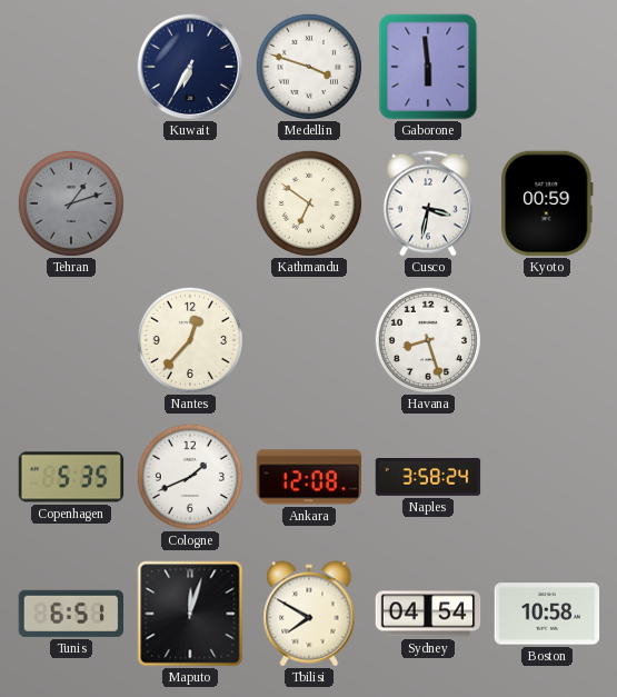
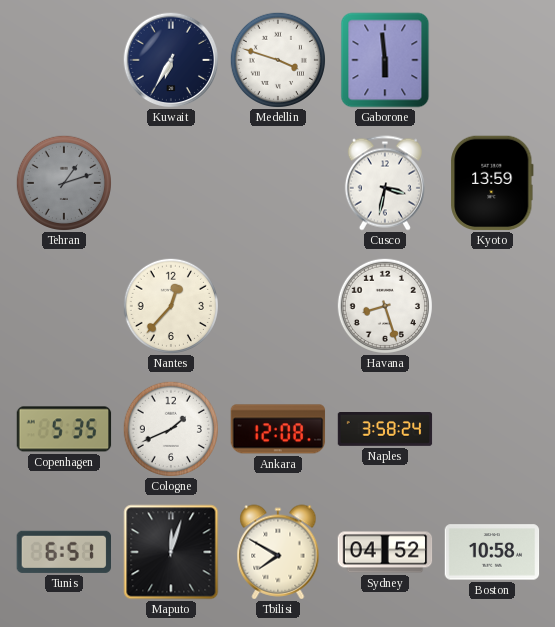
Kathmandu: 6:51 -> none
Kyoto: 00:59 -> 13:59
Sydney: 04:54 -> 04:52
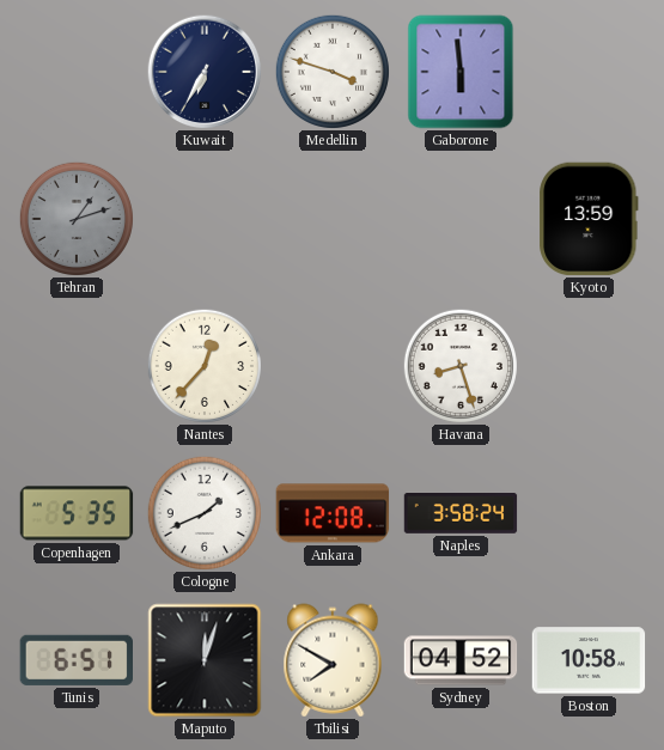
Cusco: 3:32 -> none
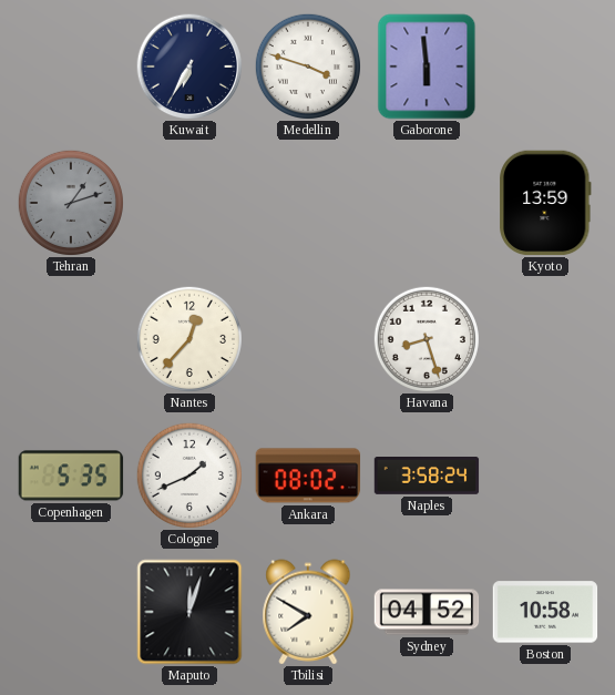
Ankara: 12:08 -> 08:02
Tunis: 6:51 -> none
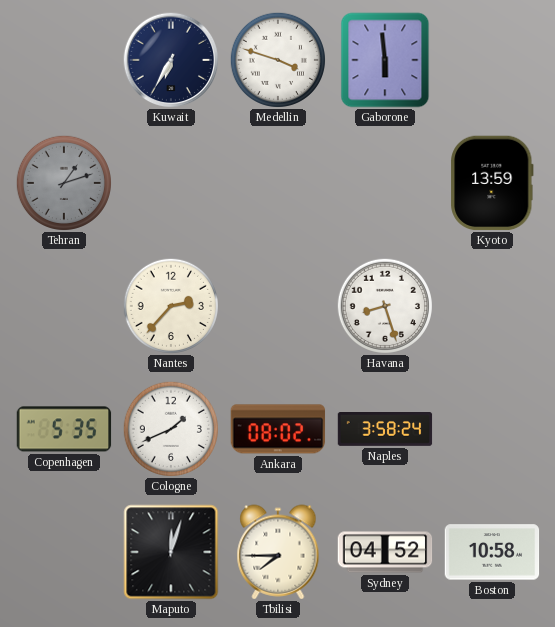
Nantes: 12:37 -> 2:37
Tbilisi: 7:50 -> 7:45
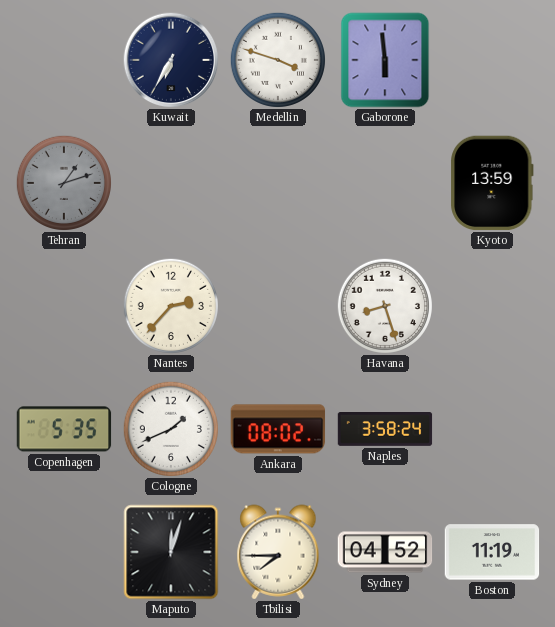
Boston: 10:58 -> 11:19
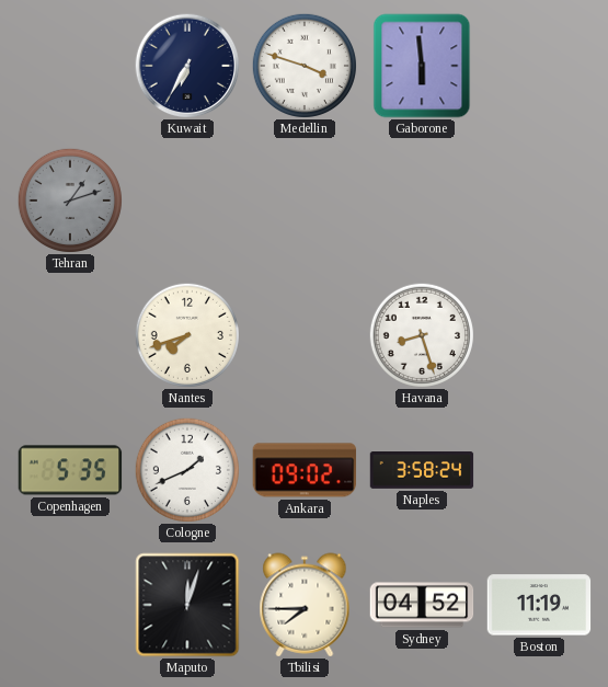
Kyoto: 13:59 -> none
Nantes: 2:37 -> 7:42
Ankara: 08:02 -> 09:02
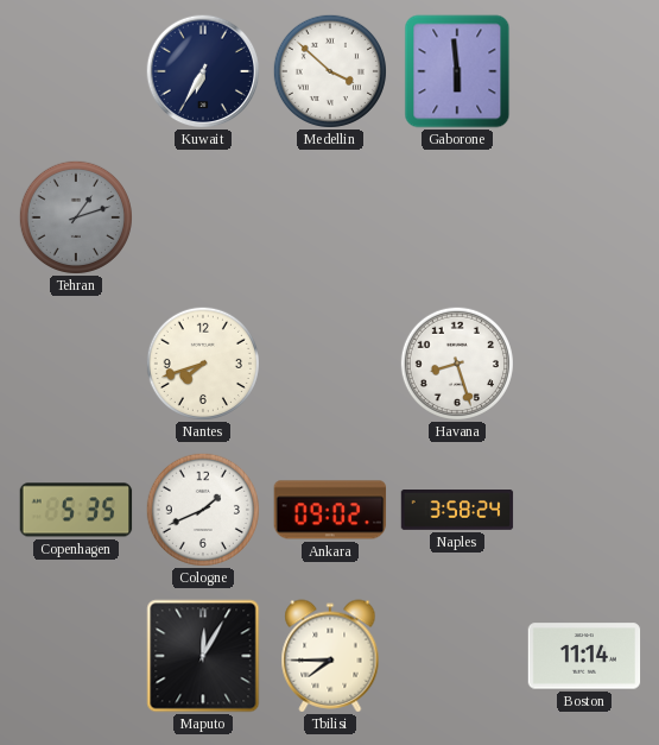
Medellin: 3:48 -> 3:52
Maputo: 12:03 -> 12:05
Sydney: 04:52 -> none
Boston: 11:19 -> 11:14
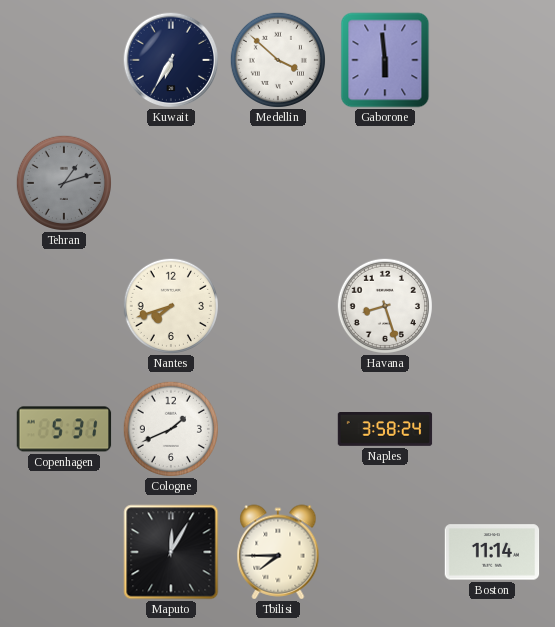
Copenhagen: 5:35 -> 5:31
Ankara: 09:02 -> none
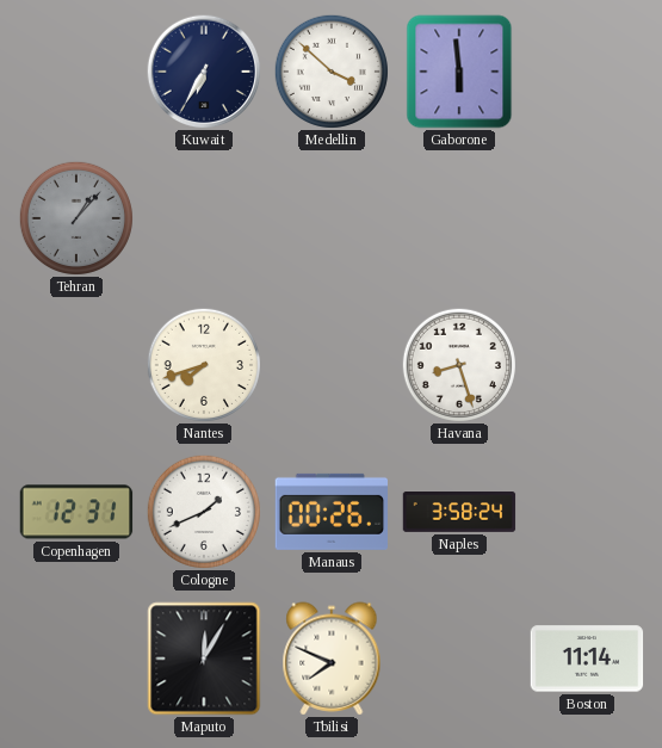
Tehran: 1:12 -> 1:07
Copenhagen: 5:31 -> 12:31
Manaus: none -> 00:26
Tbilisi: 7:45 -> 7:49
